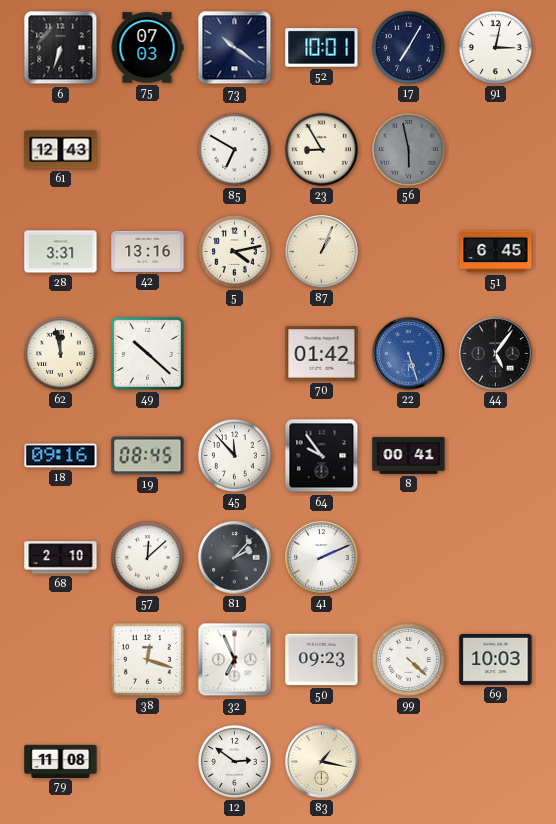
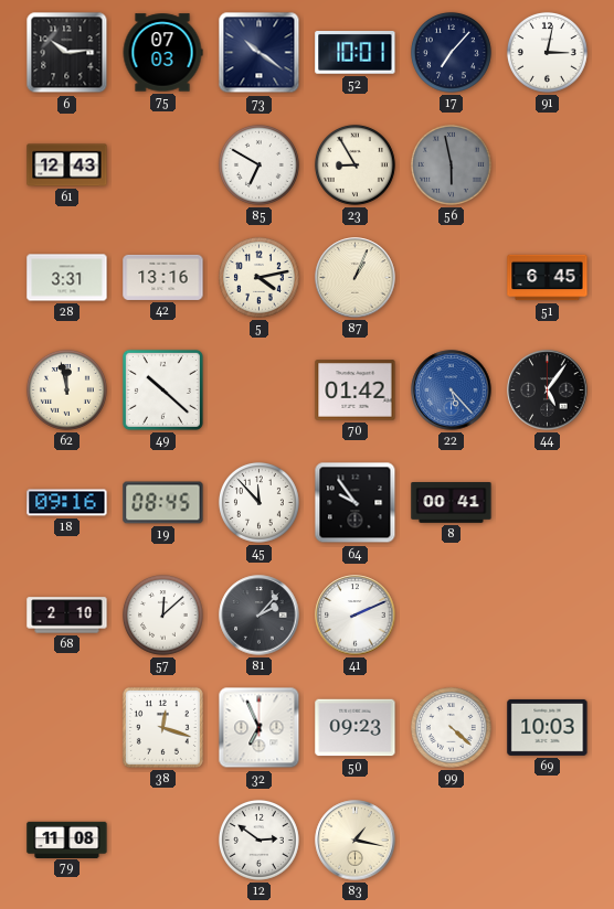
6: 6:33 -> 10:14
17: 7:05 -> 7:07
22: 5:27 -> 5:23
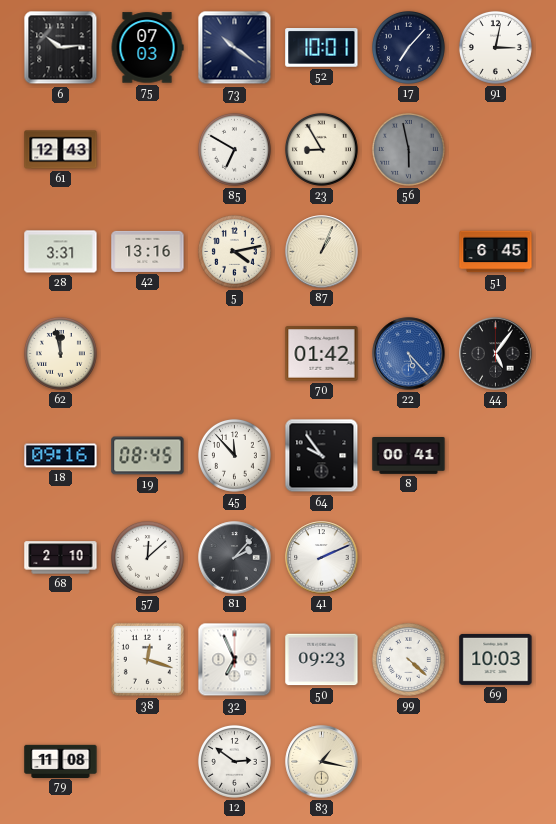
49: 10:22 -> none
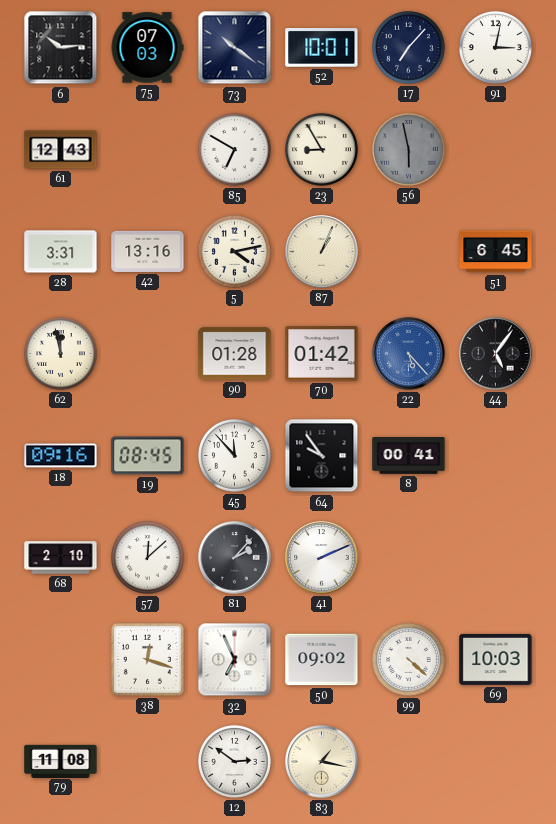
90: none -> 01:28
50: 09:23 -> 09:02
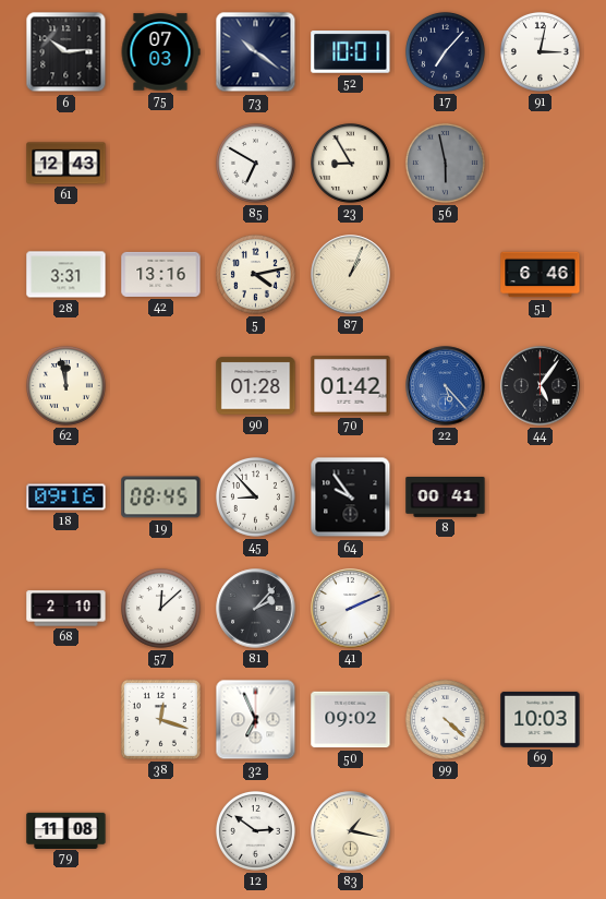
51: 6:45 -> 6:46
45: 11:53 -> 8:53
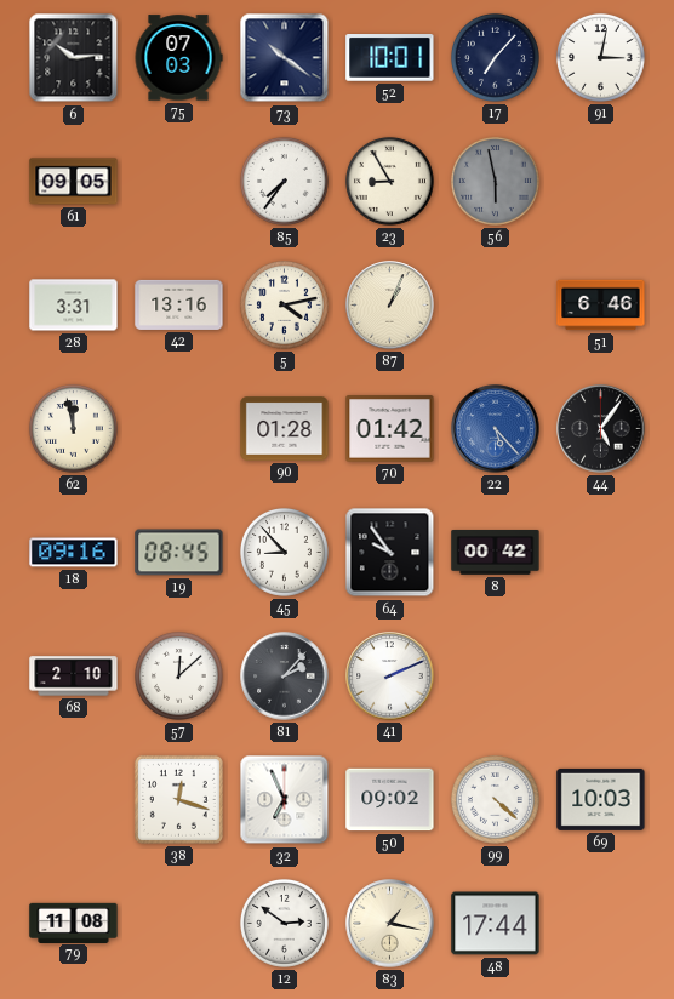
61: 12:43 -> 09:05
85: 6:50 -> 7:36
8: 00:41 -> 00:42
48: none -> 17:44
